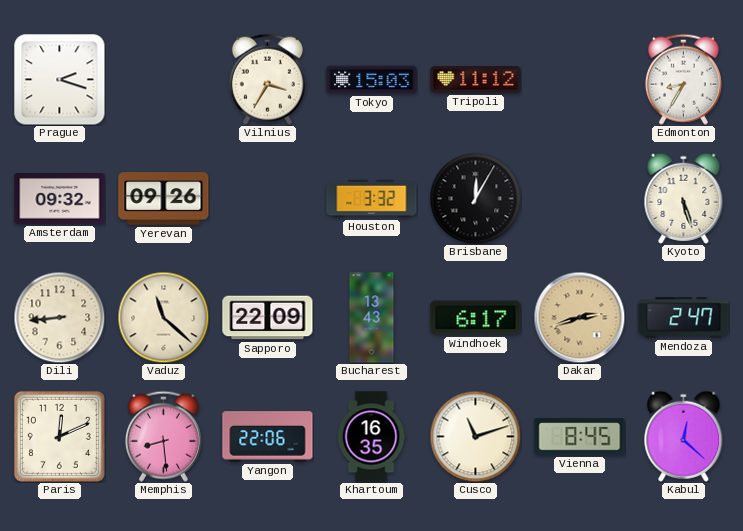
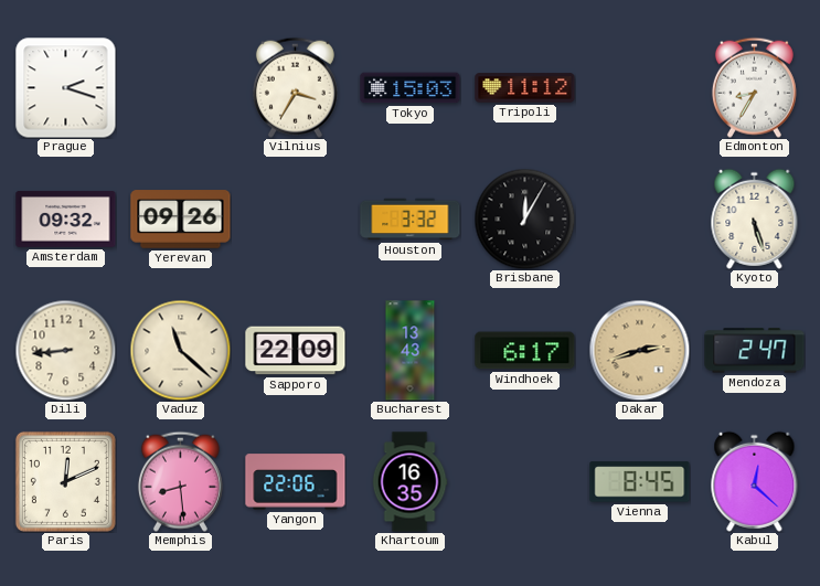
Cusco: 11:12 -> none
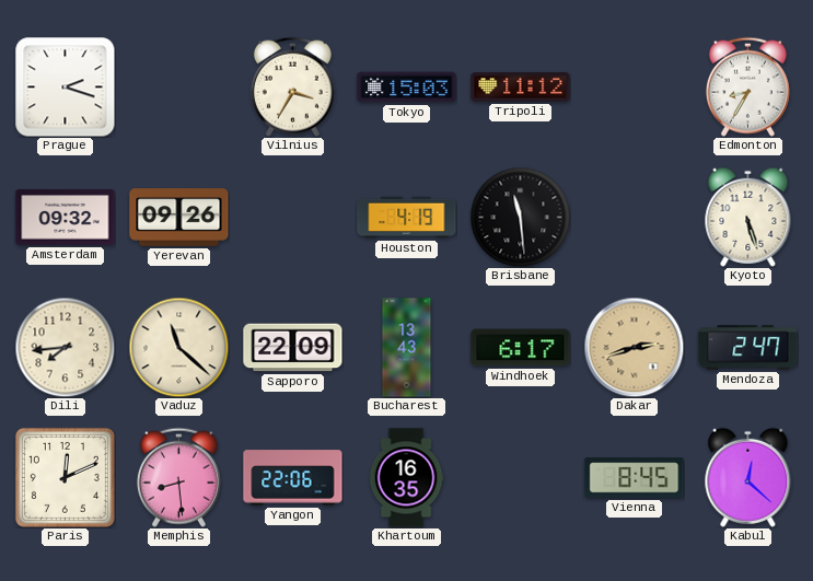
Houston: 3:32 -> 4:19
Brisbane: 12:05 -> 11:29
Dili: 8:44 -> 7:44
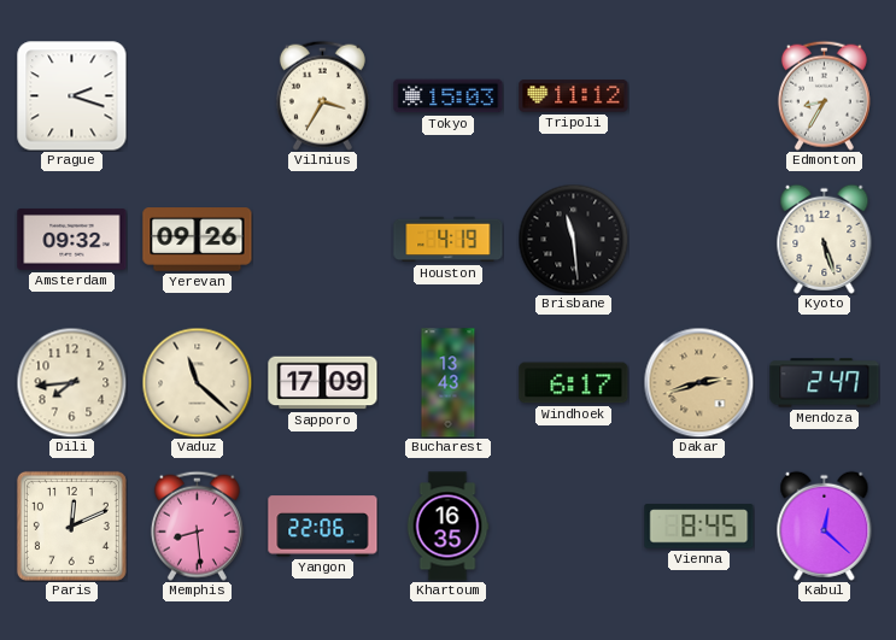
Sapporo: 22:09 -> 17:09
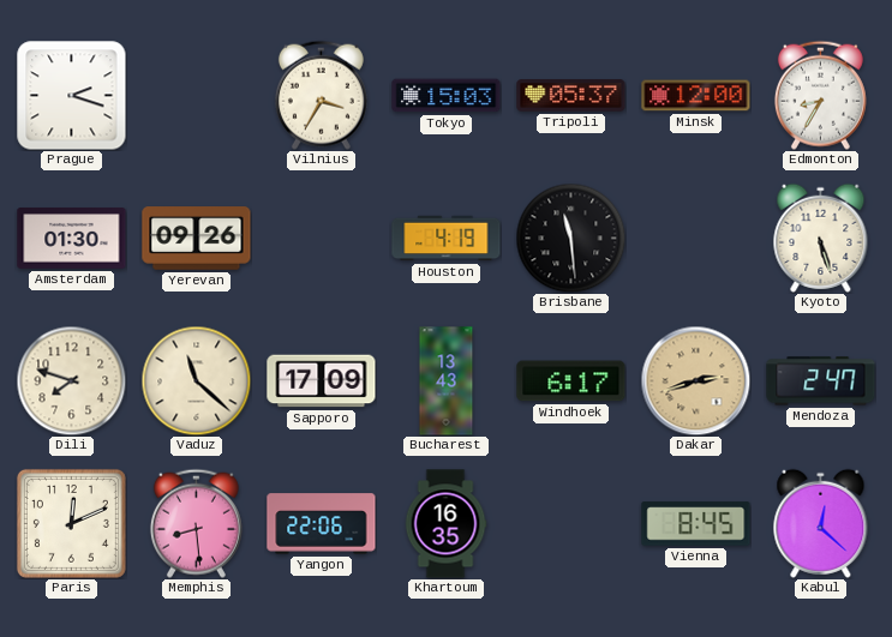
Tripoli: 11:12 -> 05:37
Minsk: none -> 12:00
Amsterdam: 09:32 -> 01:30
Dili: 7:44 -> 7:48
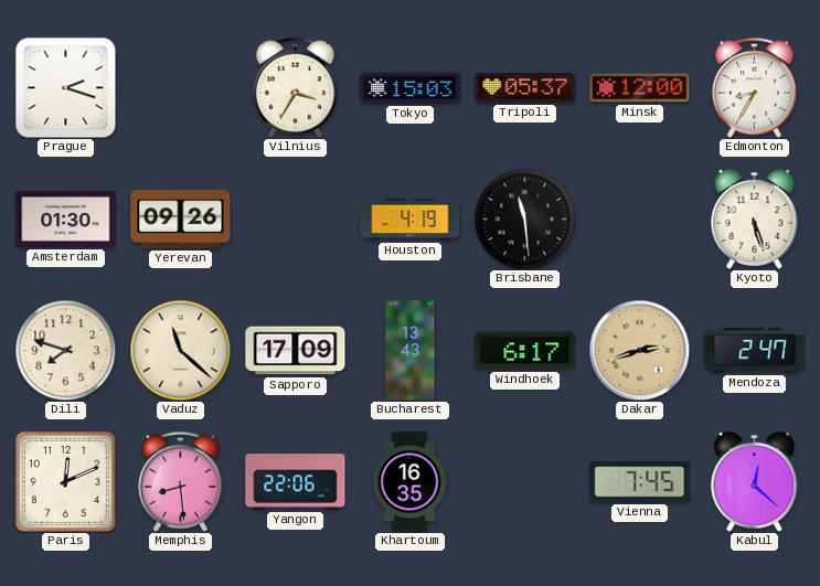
Vienna: 8:45 -> 7:45
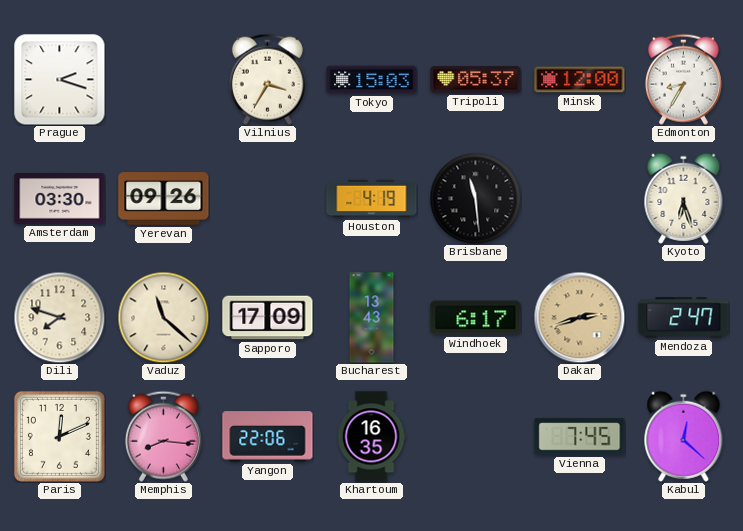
Amsterdam: 01:30 -> 03:30
Kyoto: 5:27 -> 6:27
Memphis: 8:29 -> 8:16
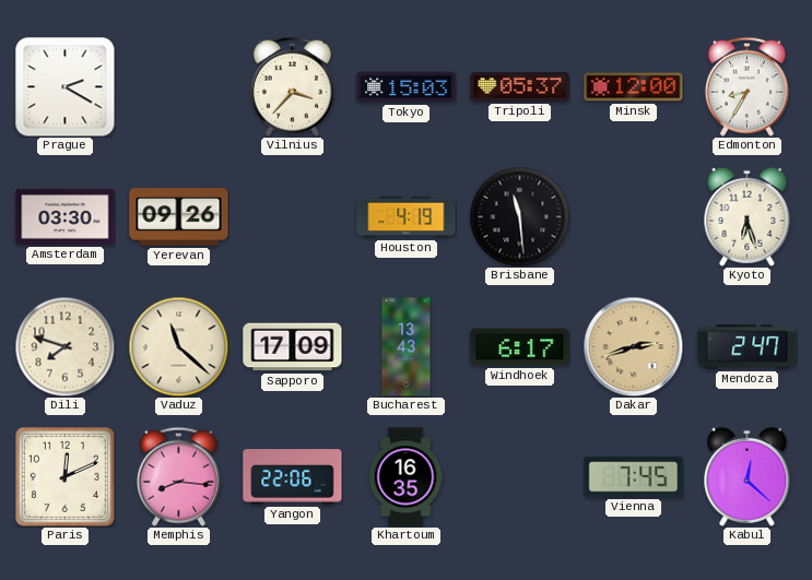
Prague: 2:18 -> 2:20
Vilnius: 3:35 -> 3:37
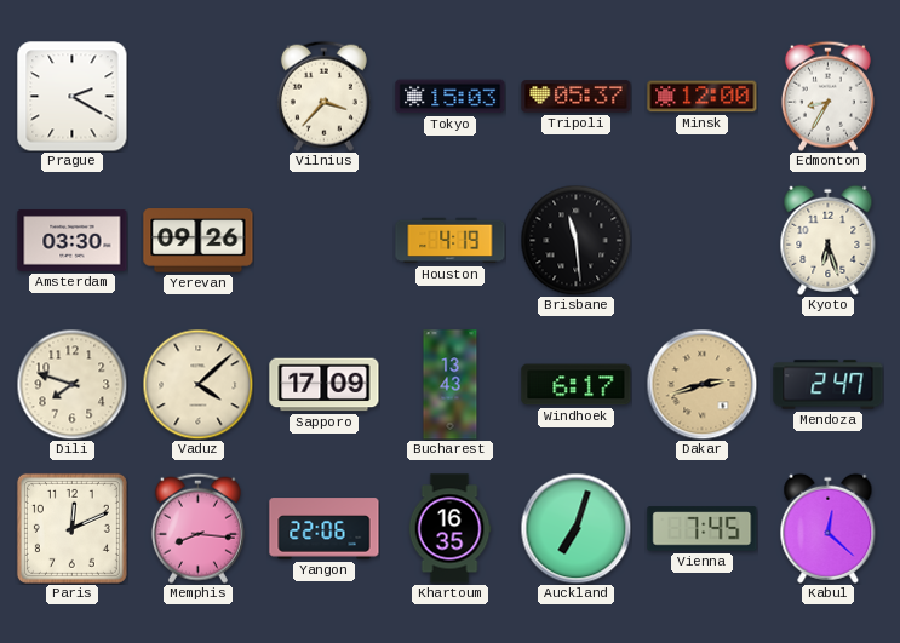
Vaduz: 11:22 -> 4:08
Auckland: none -> 7:03
